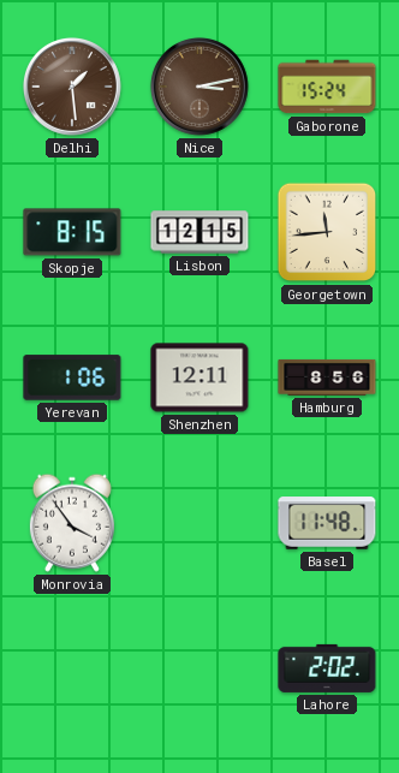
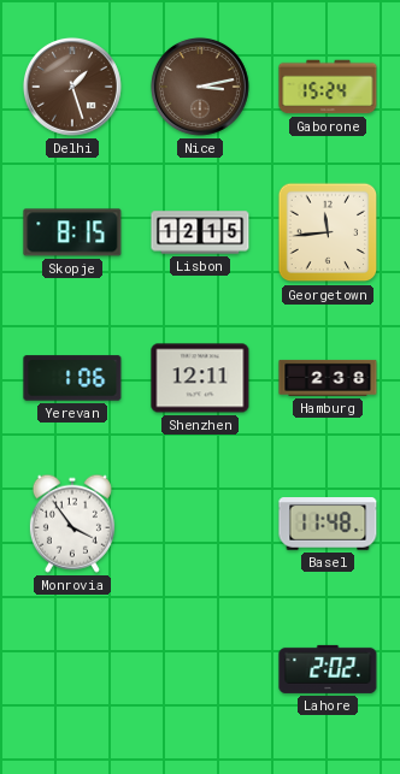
Delhi: 1:29 -> 1:27
Hamburg: 8:56 -> 2:38
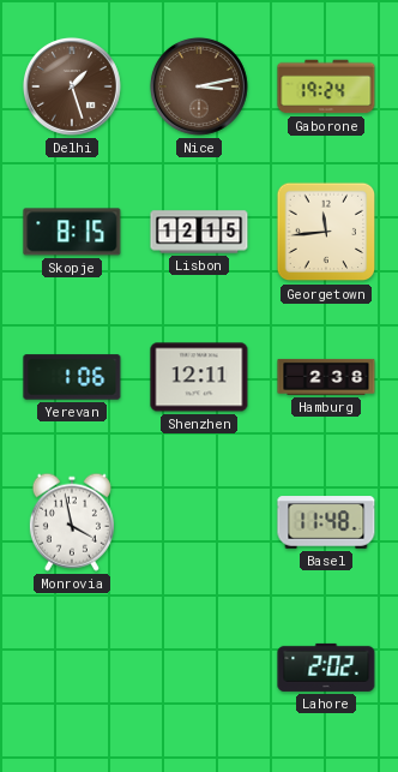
Gaborone: 15:24 -> 19:24
Monrovia: 3:54 -> 3:58
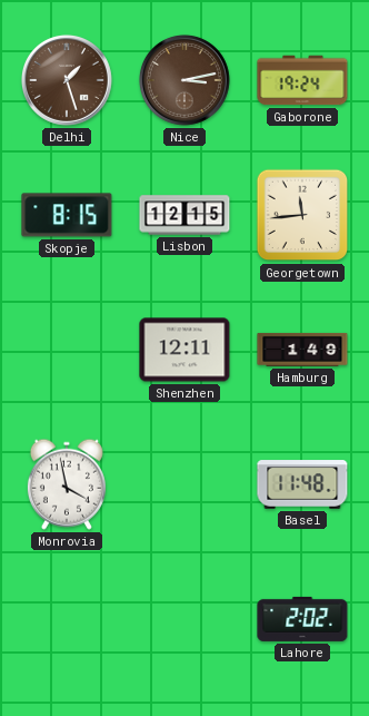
Yerevan: 1:06 -> none
Hamburg: 2:38 -> 1:49
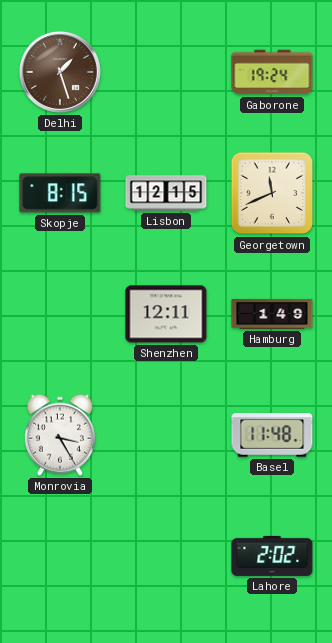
Nice: 3:13 -> none
Georgetown: 11:44 -> 11:41
Monrovia: 3:58 -> 3:25
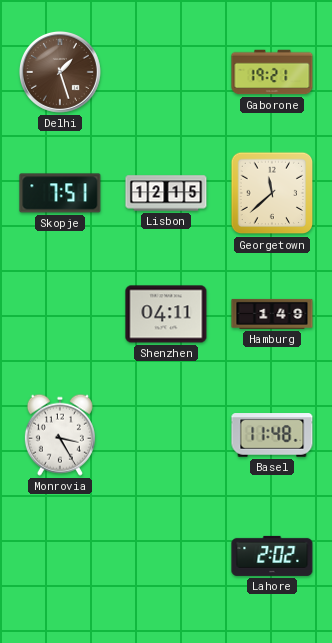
Gaborone: 19:24 -> 19:21
Skopje: 8:15 -> 7:51
Georgetown: 11:41 -> 11:38
Shenzhen: 12:11 -> 04:11
